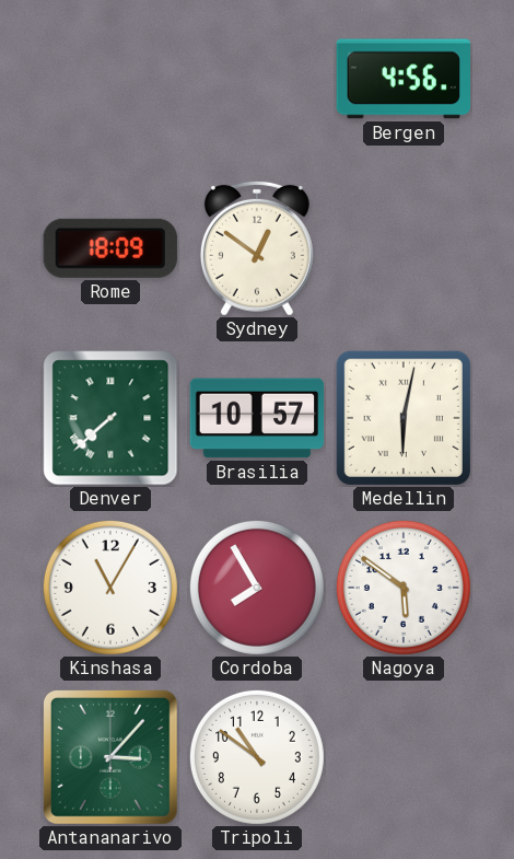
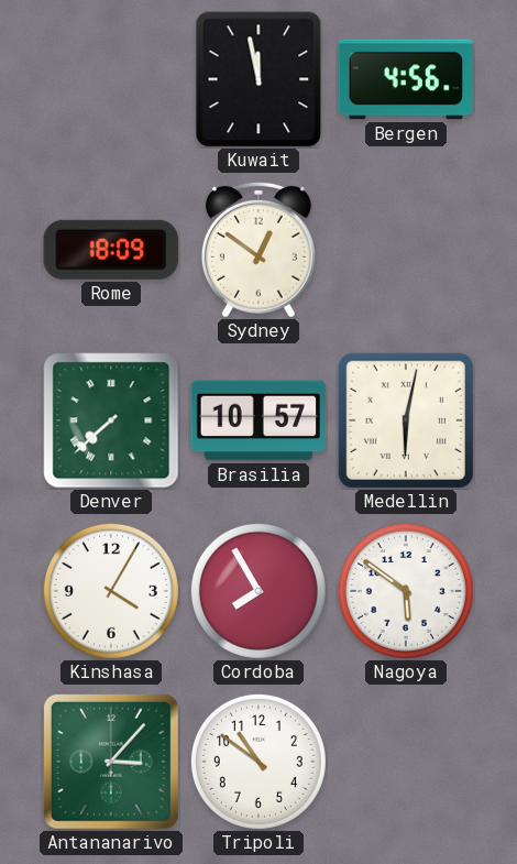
Kuwait: none -> 11:58
Kinshasa: 11:05 -> 4:05
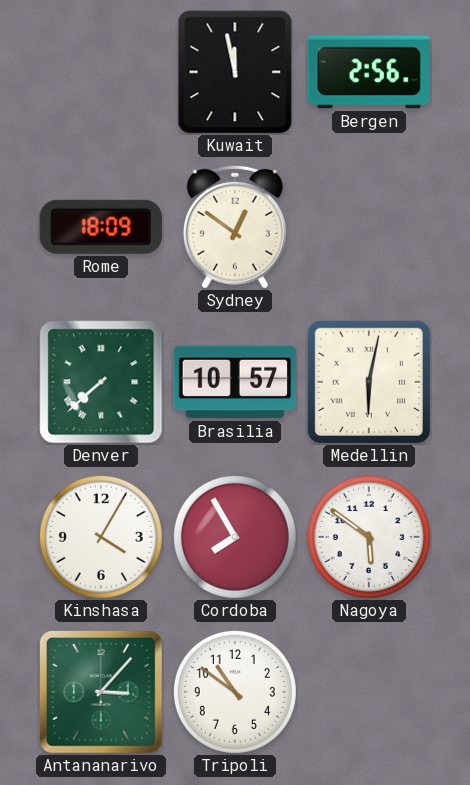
Bergen: 4:56 -> 2:56
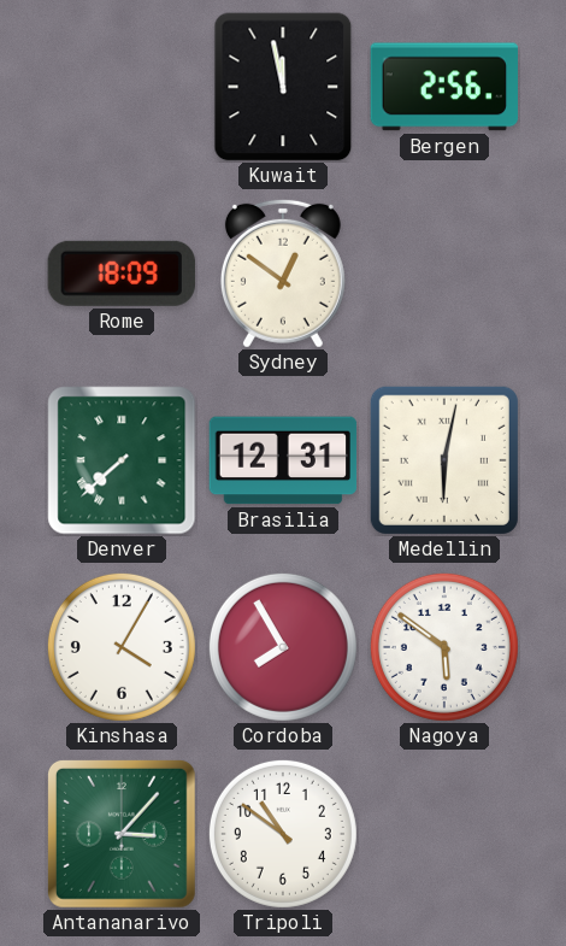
Brasilia: 10:57 -> 12:31
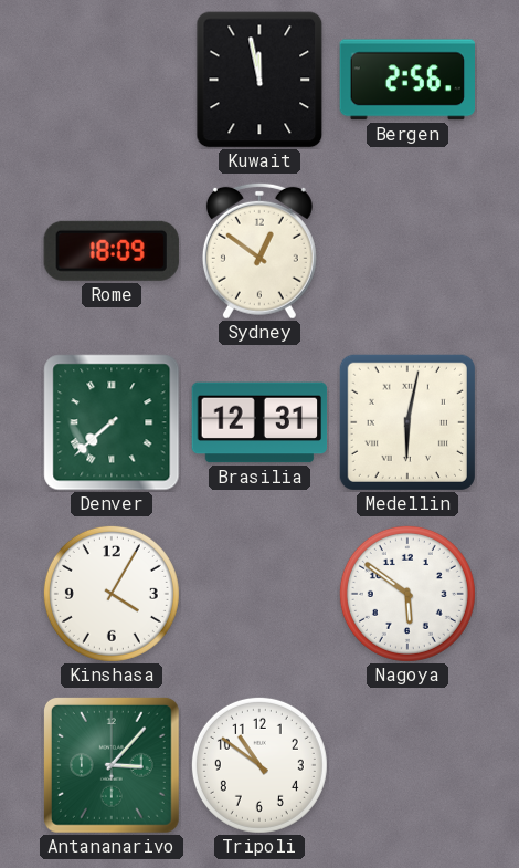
Cordoba: 7:55 -> none
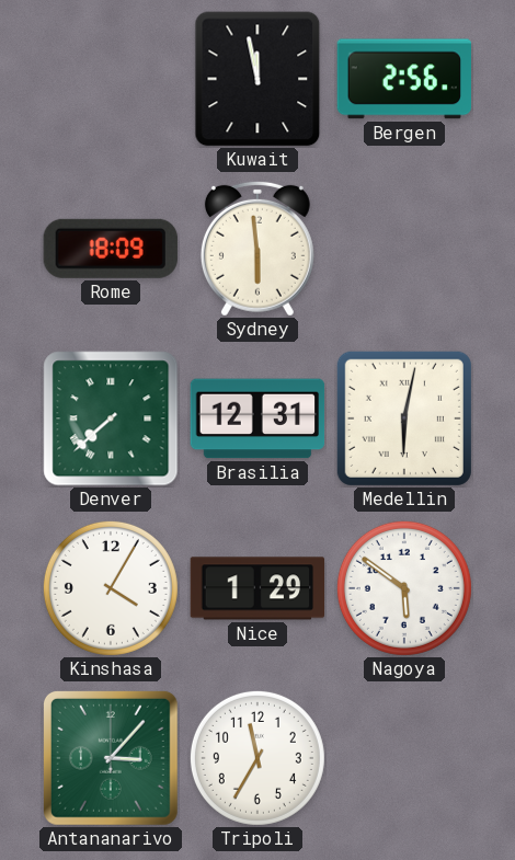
Sydney: 12:51 -> 5:59
Nice: none -> 1:29
Tripoli: 10:51 -> 11:35
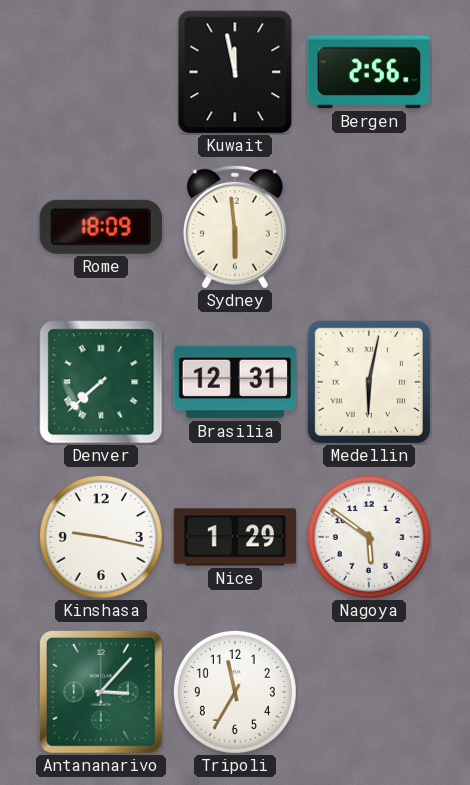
Kinshasa: 4:05 -> 9:17
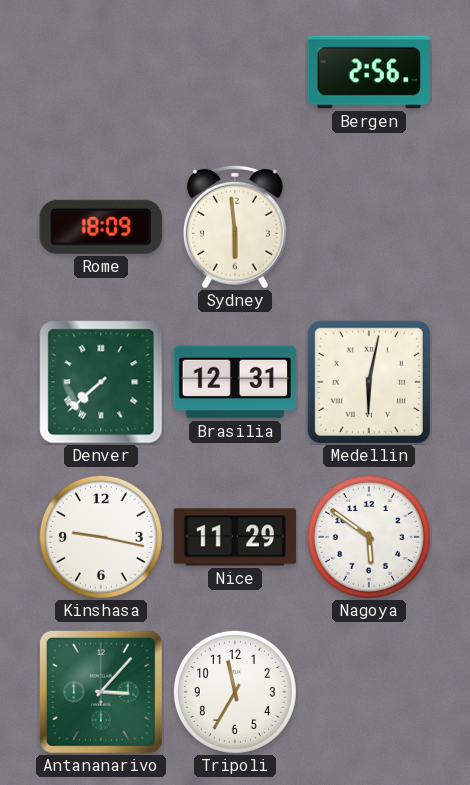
Kuwait: 11:58 -> none
Nice: 1:29 -> 11:29
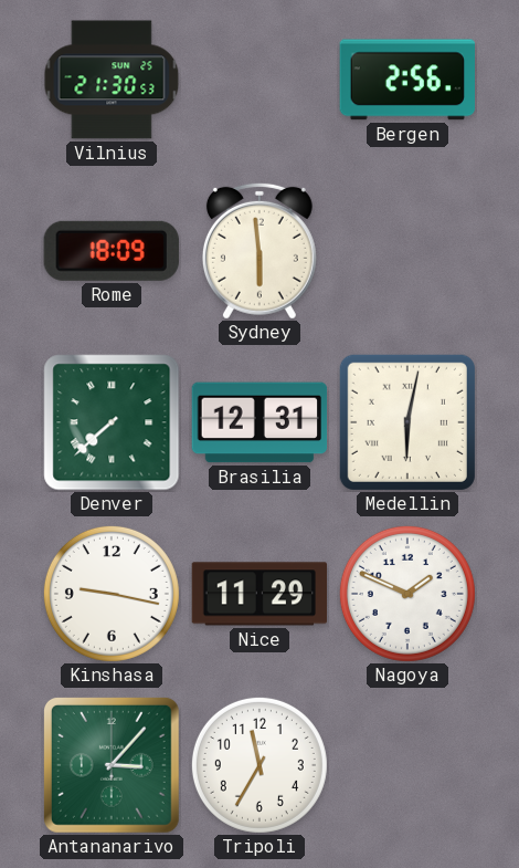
Vilnius: none -> 21:30
Nagoya: 5:51 -> 1:49
